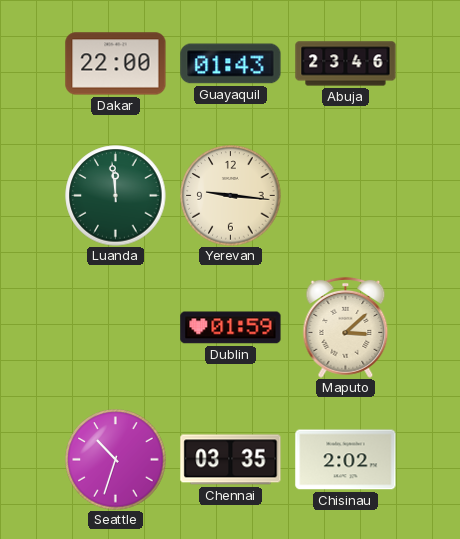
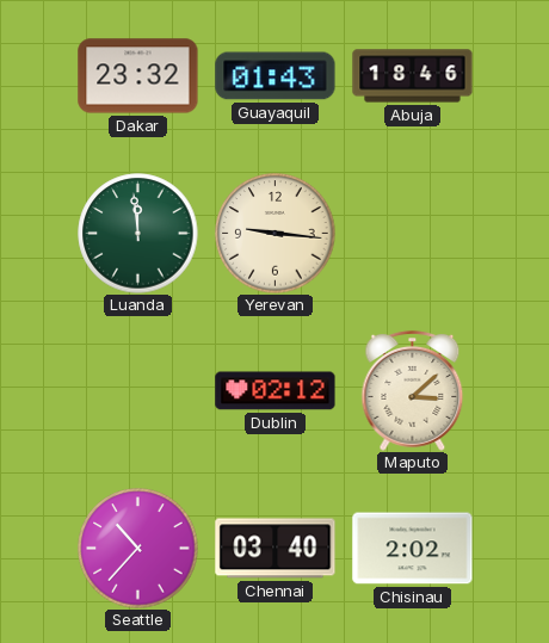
Dakar: 22:00 -> 23:32
Abuja: 23:46 -> 18:46
Dublin: 01:59 -> 02:12
Seattle: 10:33 -> 10:37
Chennai: 03:35 -> 03:40
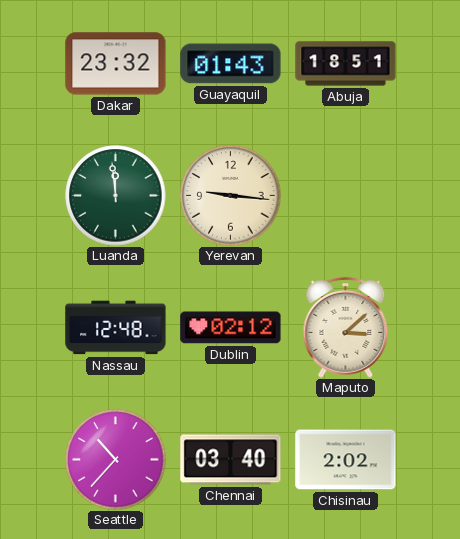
Abuja: 18:46 -> 18:51
Nassau: none -> 12:48
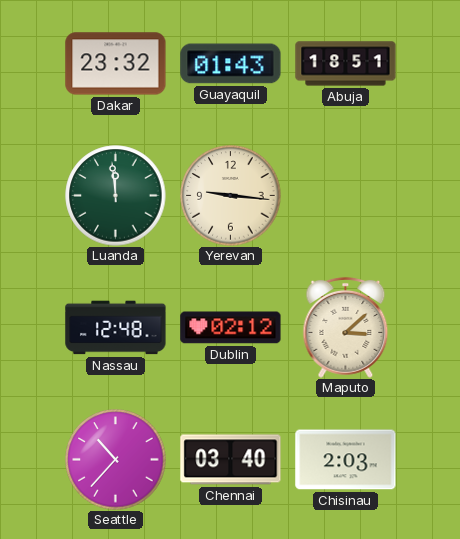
Chisinau: 2:02 -> 2:03
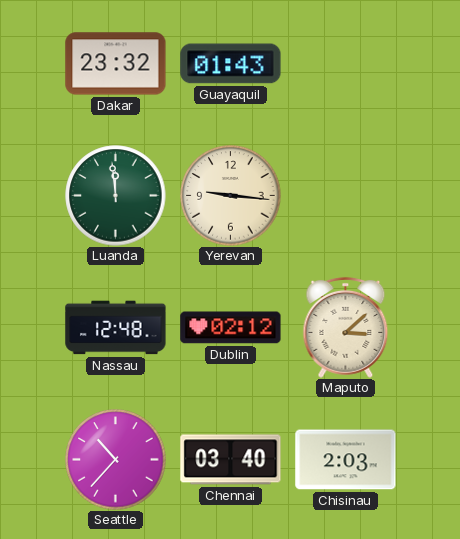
Abuja: 18:51 -> none
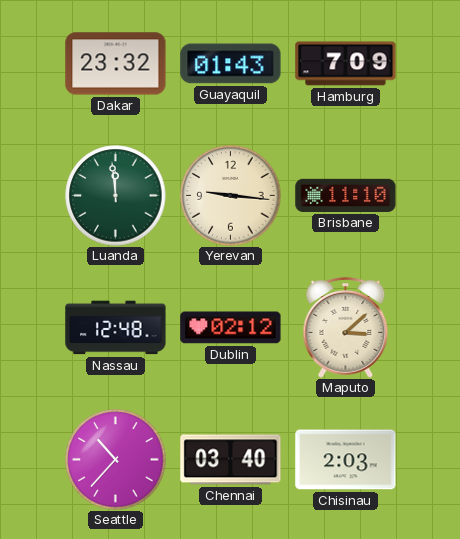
Hamburg: none -> 7:09
Brisbane: none -> 11:10
